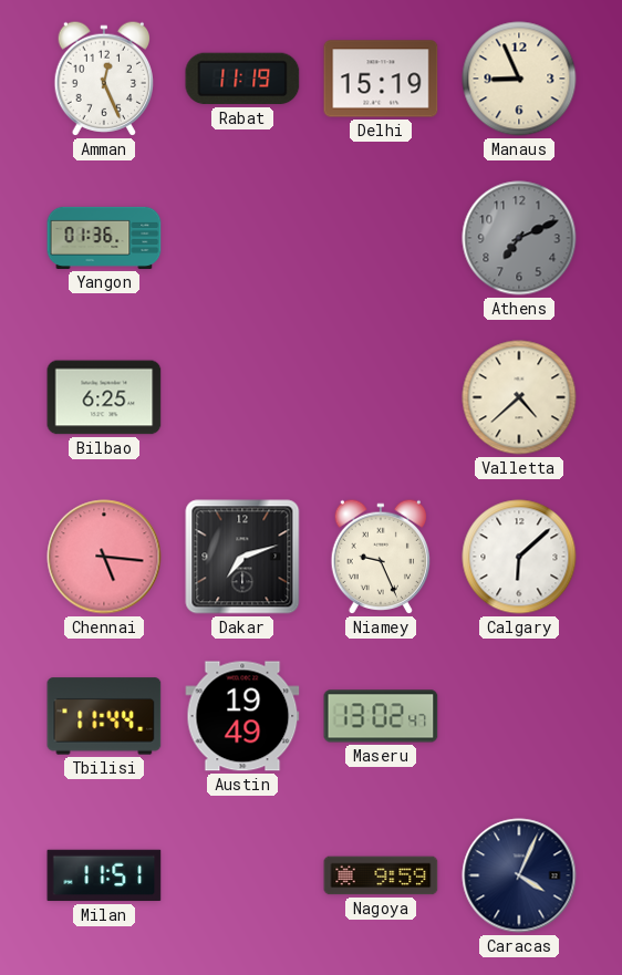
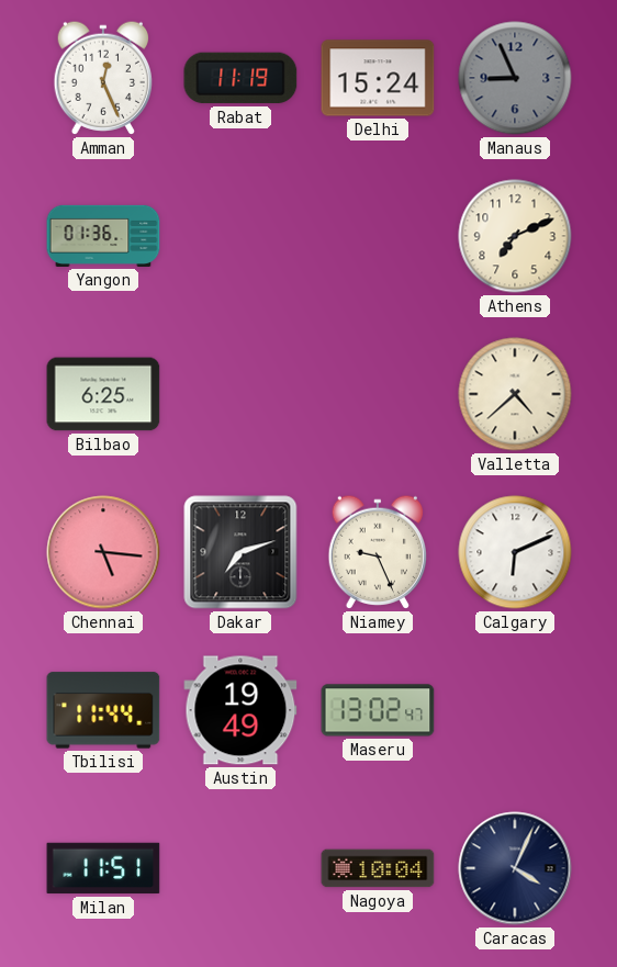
Delhi: 15:19 -> 15:24
Manaus dial: cream -> grey
Athens dial: grey -> cream
Calgary: 6:08 -> 6:11
Nagoya: 9:59 -> 10:04
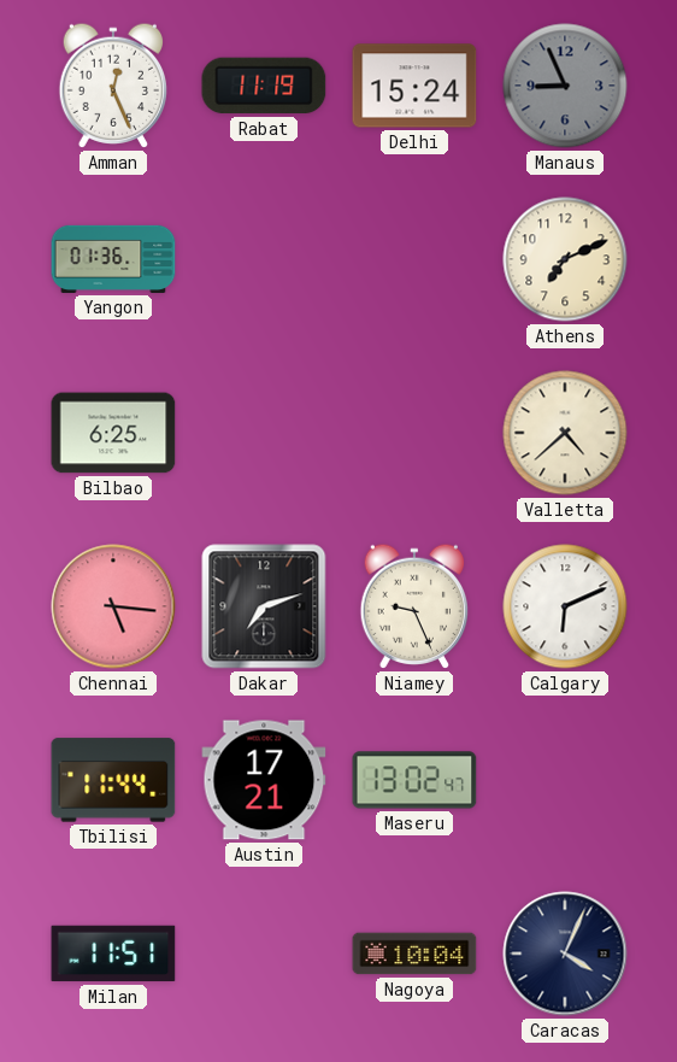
Austin: 19:49 -> 17:21
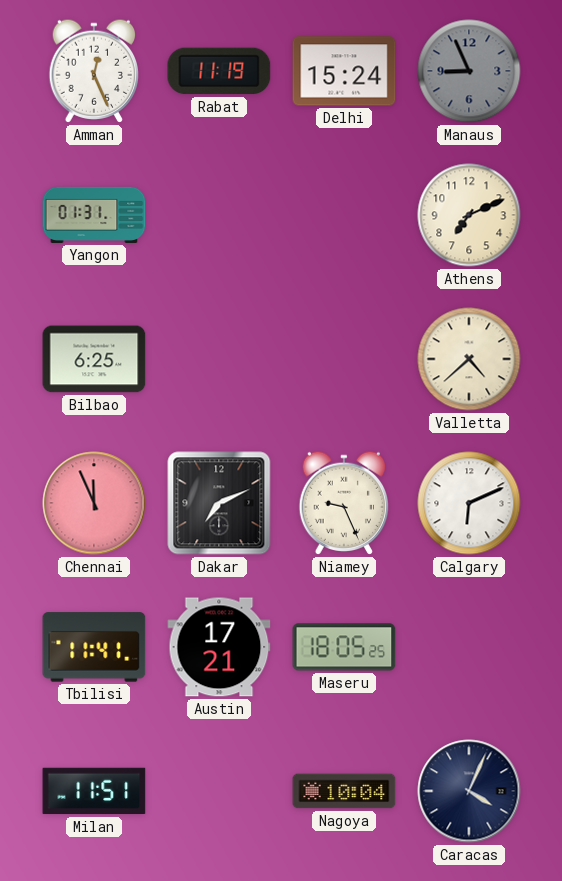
Yangon: 01:36 -> 01:31
Chennai: 5:16 -> 11:56
Dakar: 7:12 -> 7:11
Tbilisi: 11:44 -> 11:41
Maseru: 13:02 -> 18:05
